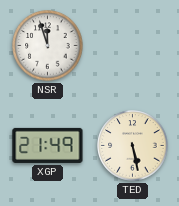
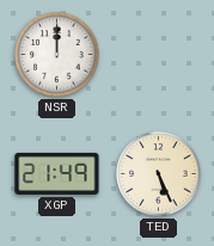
NSR: 11:57 -> 12:00
TED: 5:28 -> 5:26
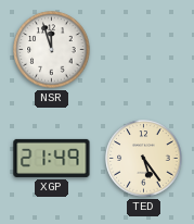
NSR: 12:00 -> 11:57
TED: 5:26 -> 5:24
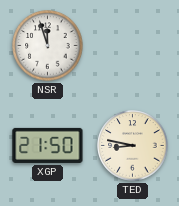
XGP: 21:49 -> 21:50
TED: 5:24 -> 8:47
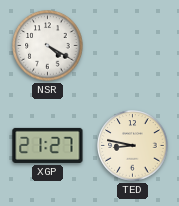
NSR: 11:57 -> 4:20
XGP: 21:50 -> 21:27
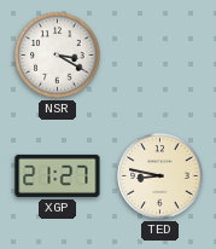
NSR: 4:20 -> 3:20
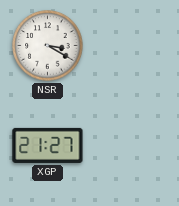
TED: 8:47 -> none
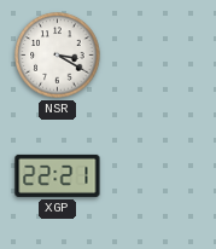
XGP: 21:27 -> 22:21
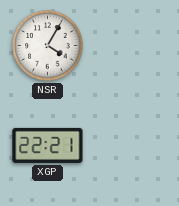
NSR: 3:20 -> 4:05
